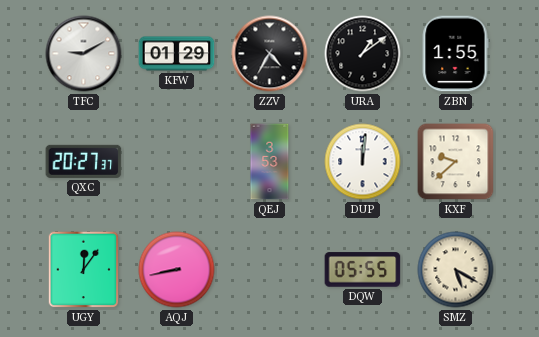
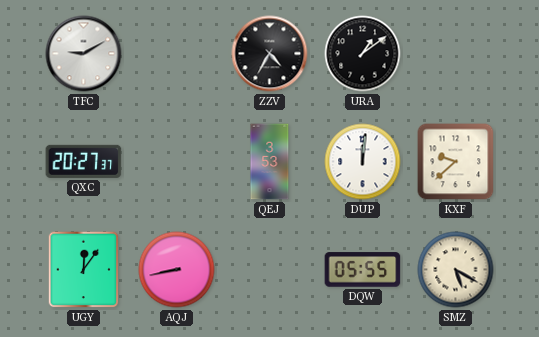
KFW: 01:29 -> none
ZBN: 1:55 -> none
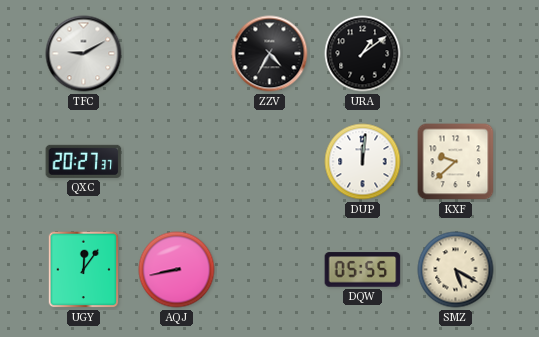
QEJ: 3:53 -> none
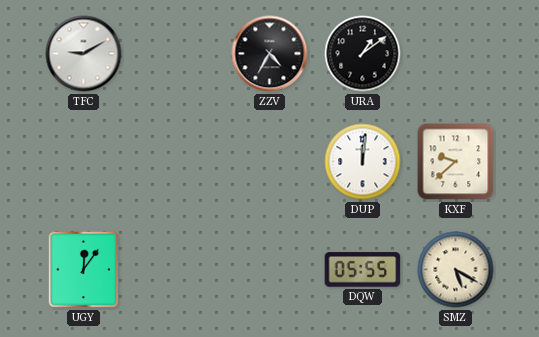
QXC: 20:27 -> none
AQJ: 8:43 -> none
